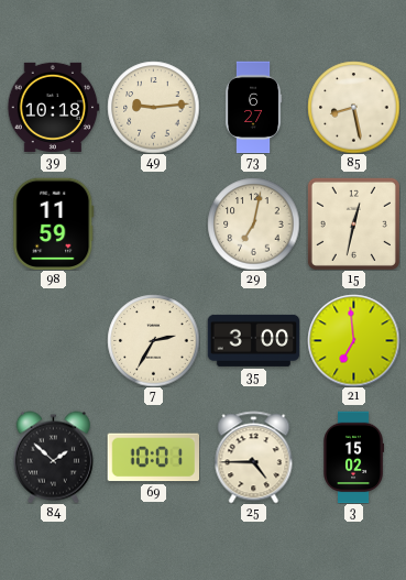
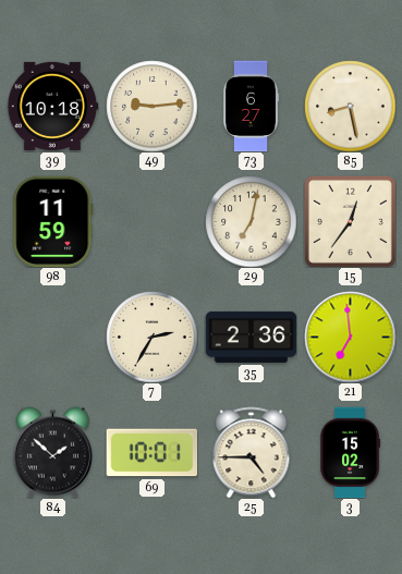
15: 12:32 -> 12:36
35: 3:00 -> 2:36
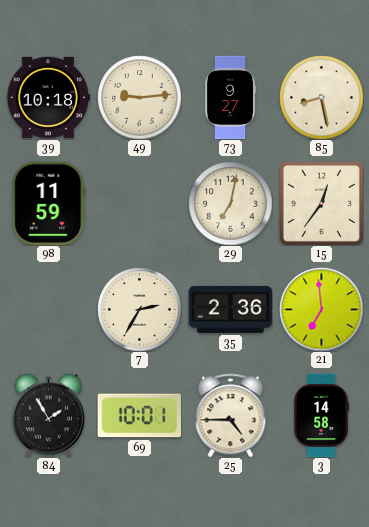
73: 6:27 -> 9:27
84: 1:52 -> 1:55
3: 15:02 -> 14:58
